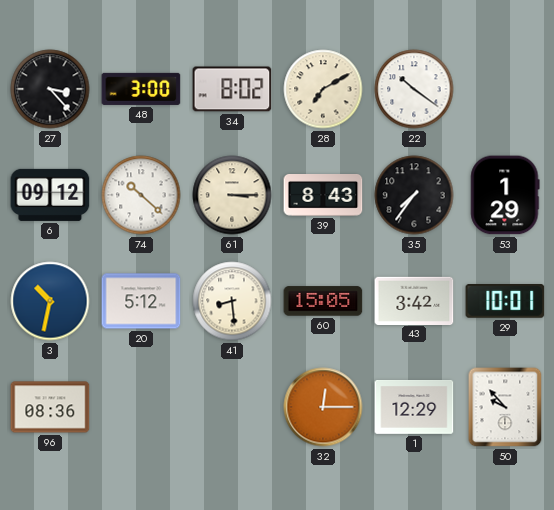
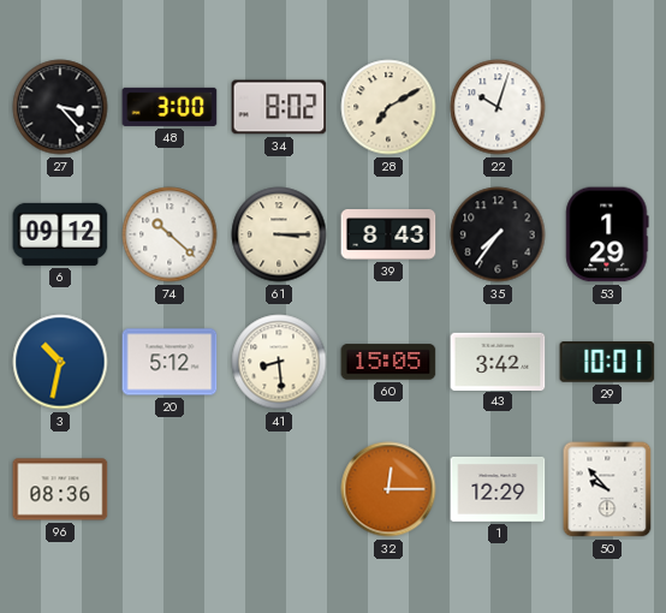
22: 10:21 -> 10:03
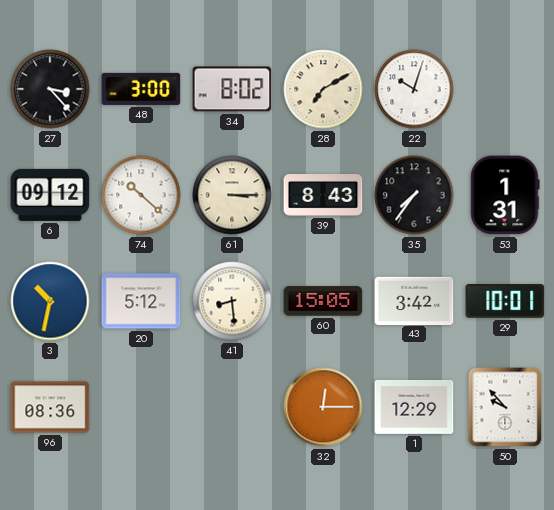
53: 1:29 -> 1:31
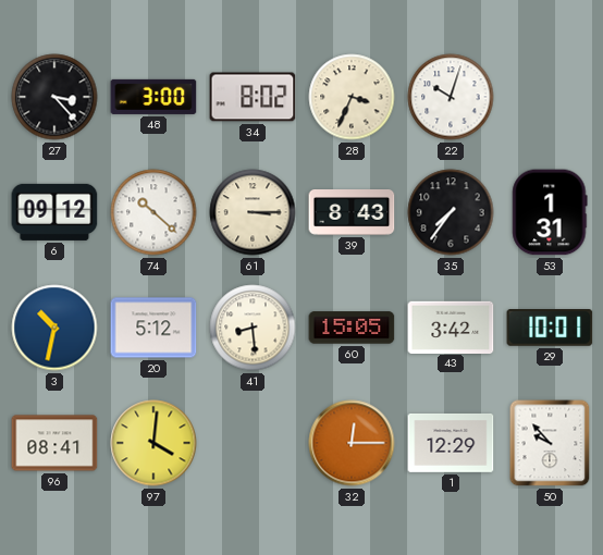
28: 7:10 -> 3:34
96: 08:36 -> 08:41
97: none -> 4:01
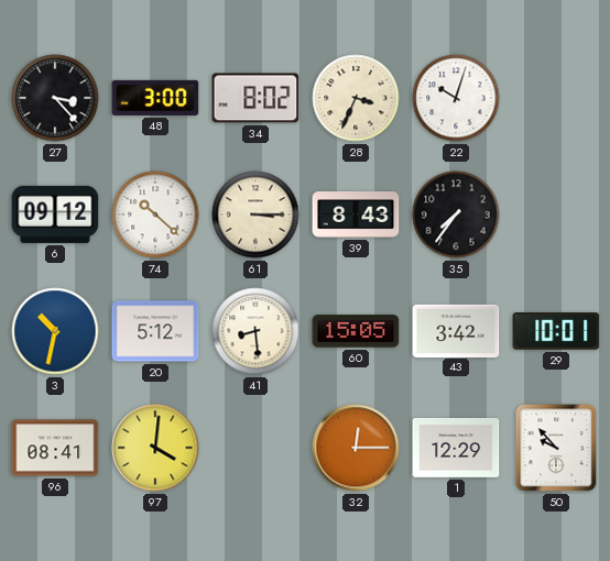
53: 1:31 -> none
